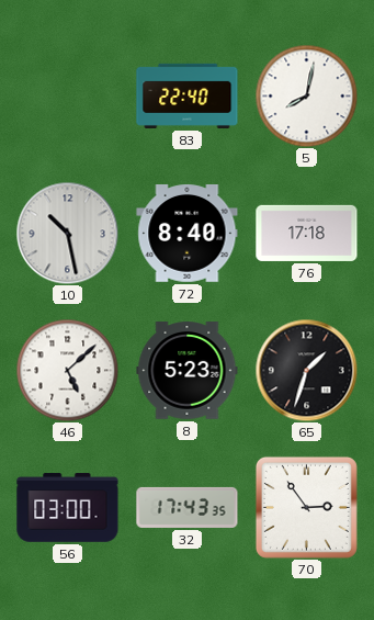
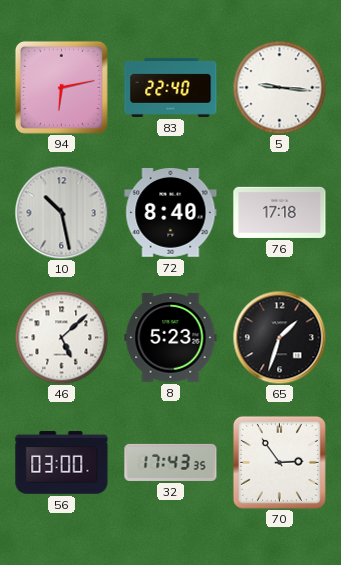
94: none -> 6:13
5: 8:02 -> 9:16
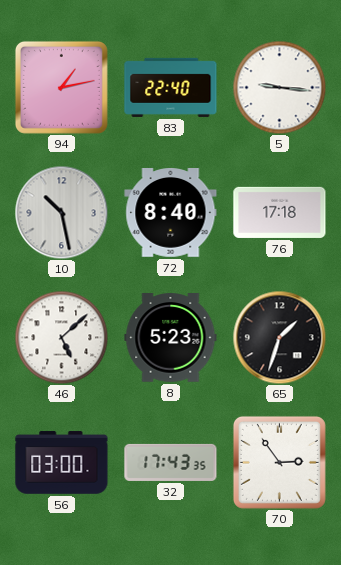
94: 6:13 -> 1:13
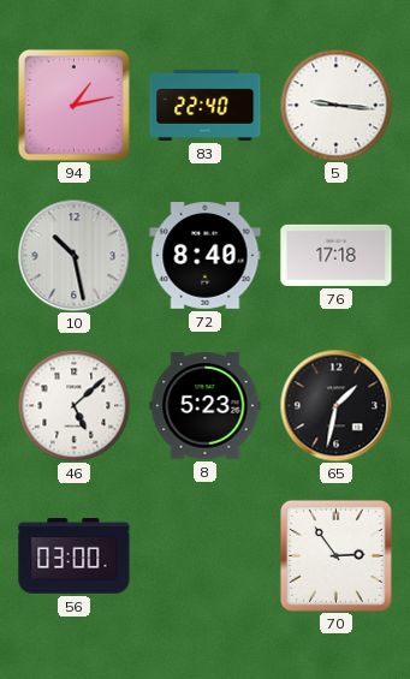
65: 1:33 -> 1:32
32: 17:43 -> none
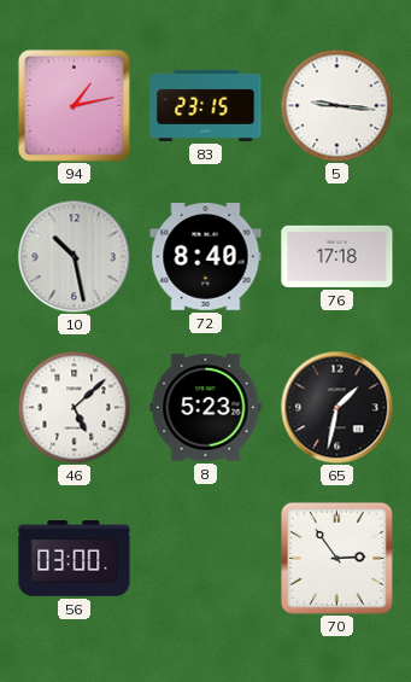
83: 22:40 -> 23:15
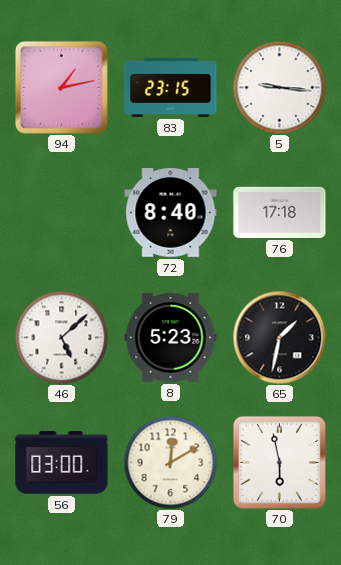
10: 10:28 -> none
79: none -> 12:10
70: 2:54 -> 5:58
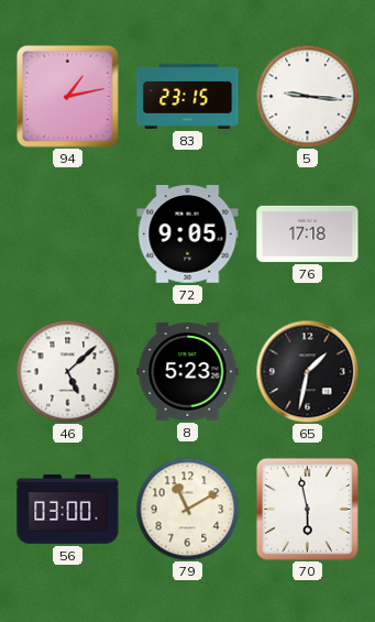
72: 8:40 -> 9:05
79: 12:10 -> 11:10
